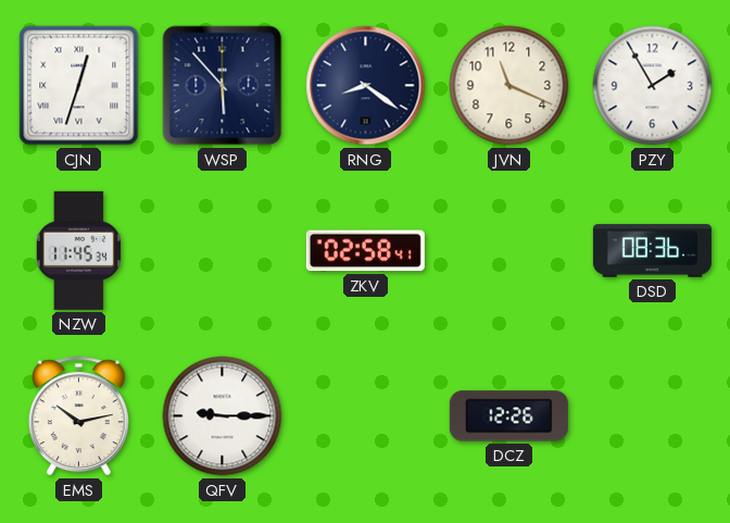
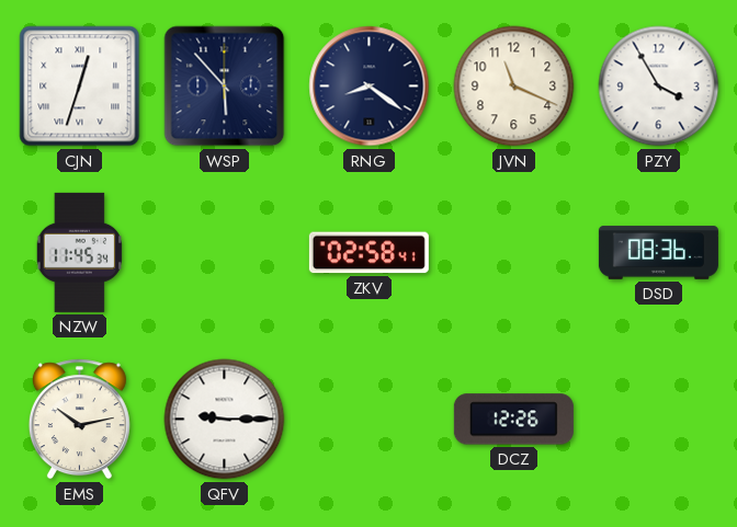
PZY: 1:55 -> 3:55
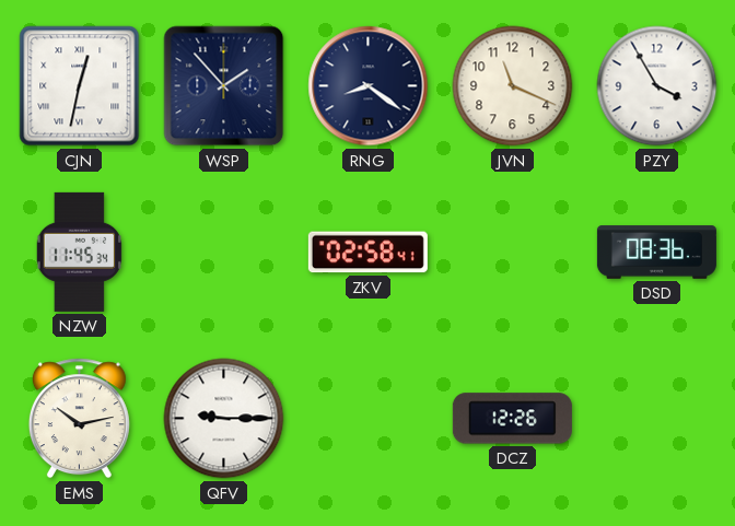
CJN: 12:33 -> 12:32
WSP: 5:53 -> 1:53
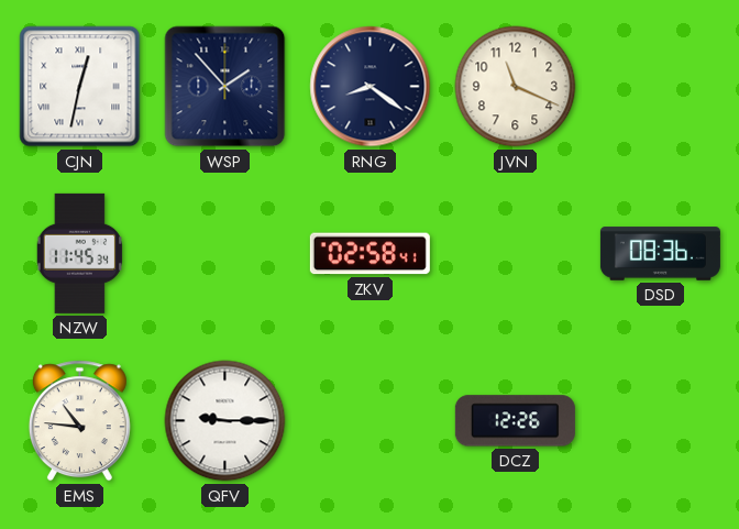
PZY: 3:55 -> none
EMS: 10:13 -> 10:46
